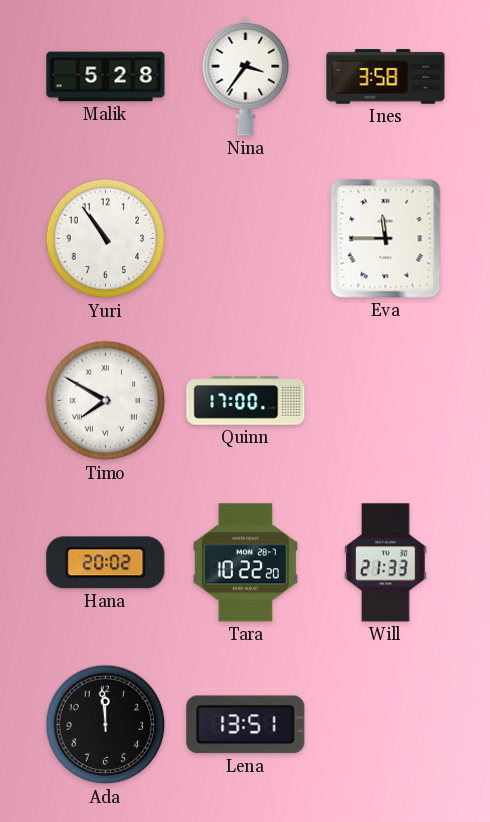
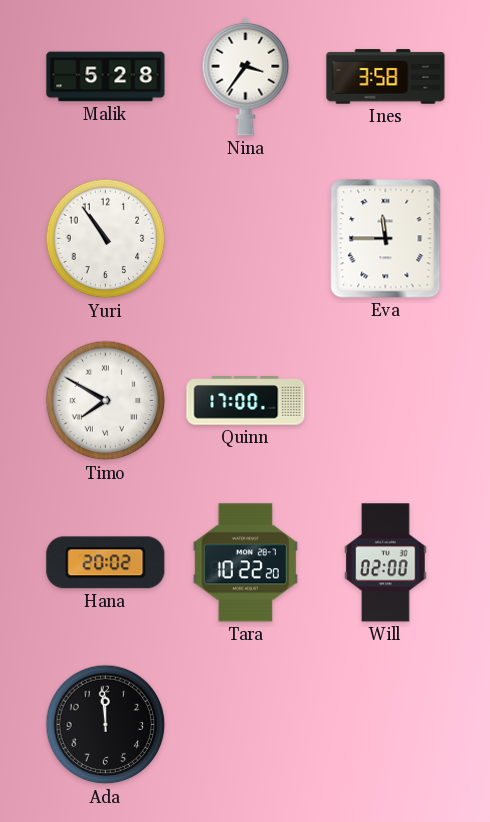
Will: 21:33 -> 02:00
Lena: 13:51 -> none
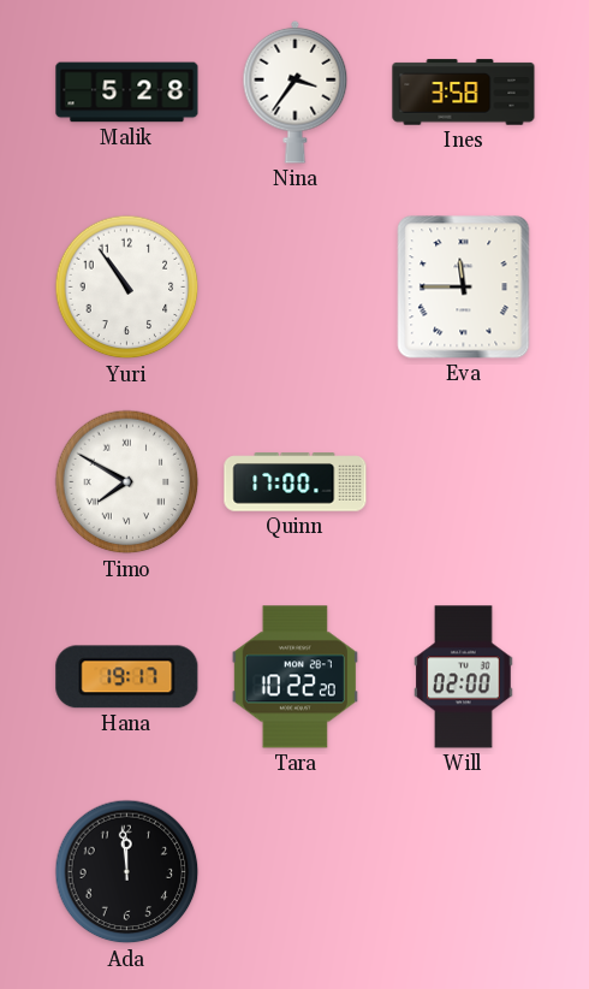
Hana: 20:02 -> 19:17
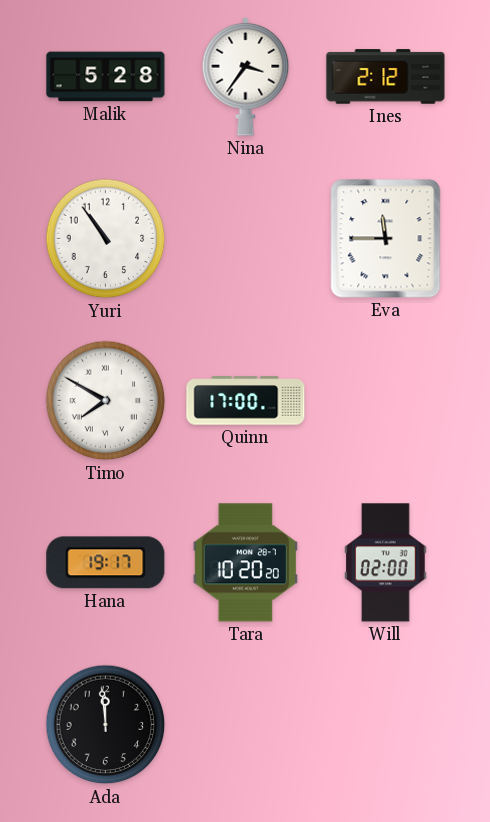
Ines: 3:58 -> 2:12
Tara: 10:22 -> 10:20
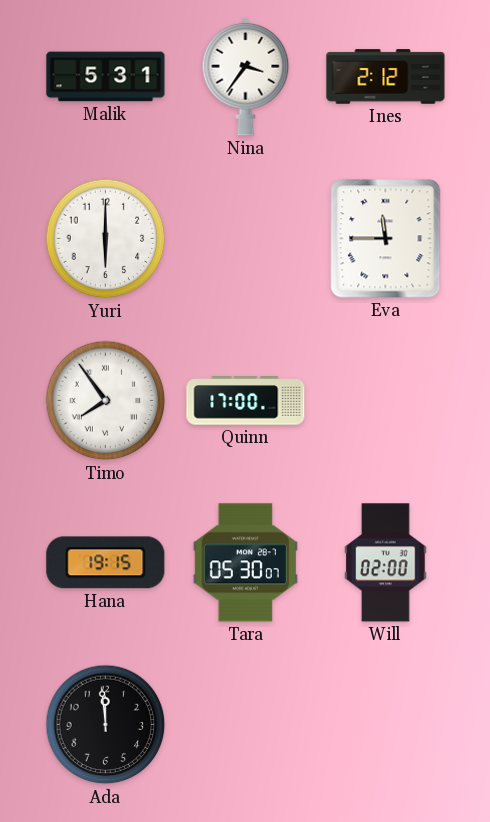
Malik: 5:28 -> 5:31
Yuri: 10:54 -> 6:00
Timo: 7:50 -> 7:54
Hana: 19:17 -> 19:15
Tara: 10:20 -> 05:30
